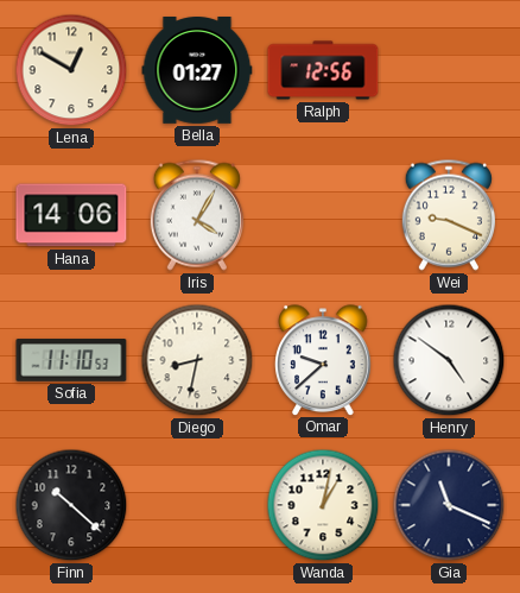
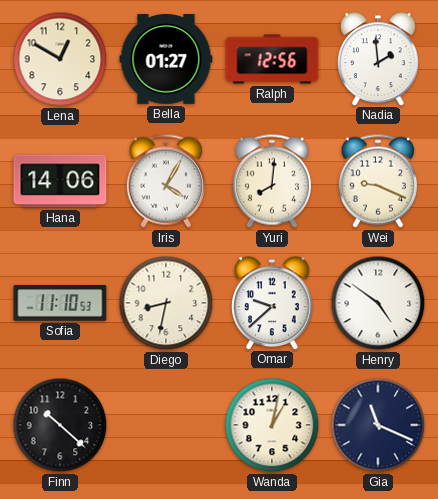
Nadia: none -> 1:59
Yuri: none -> 8:01
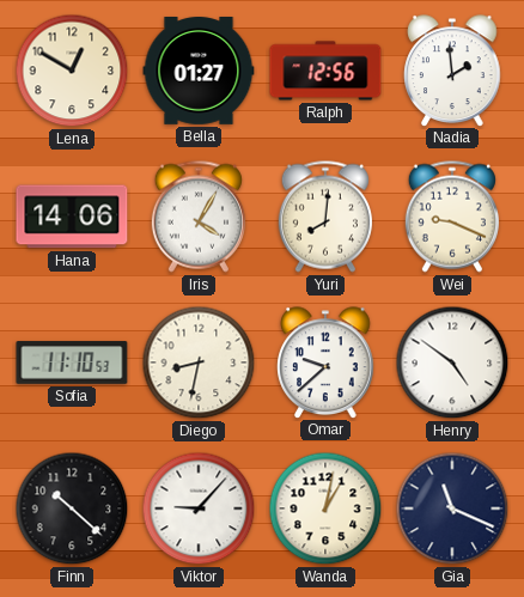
Viktor: none -> 9:07
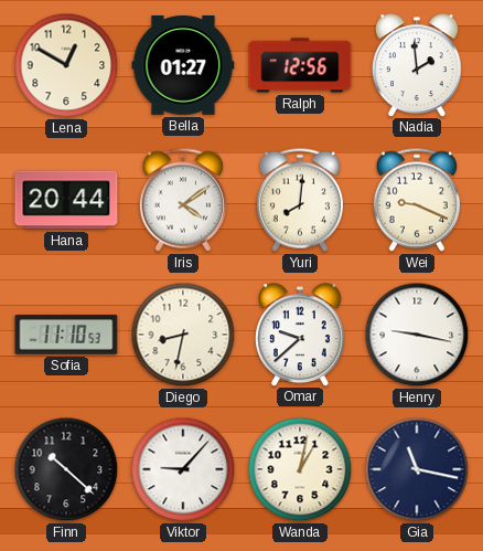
Hana: 14:06 -> 20:44
Iris: 4:05 -> 4:09
Henry: 4:51 -> 9:17
Gia: 11:19 -> 11:17
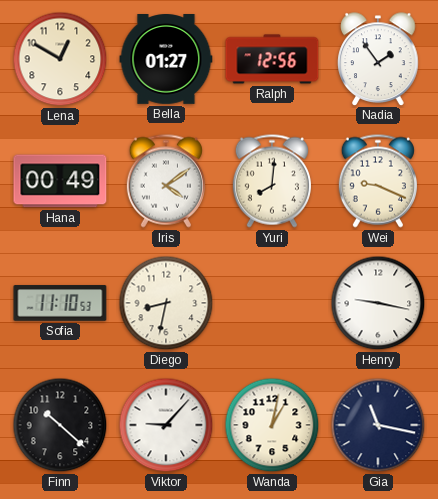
Nadia: 1:59 -> 1:54
Hana: 20:44 -> 00:49
Omar: 9:38 -> none
